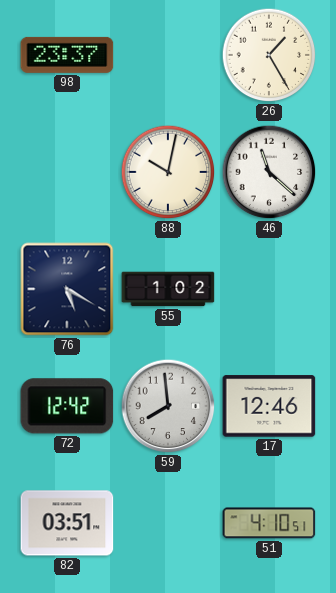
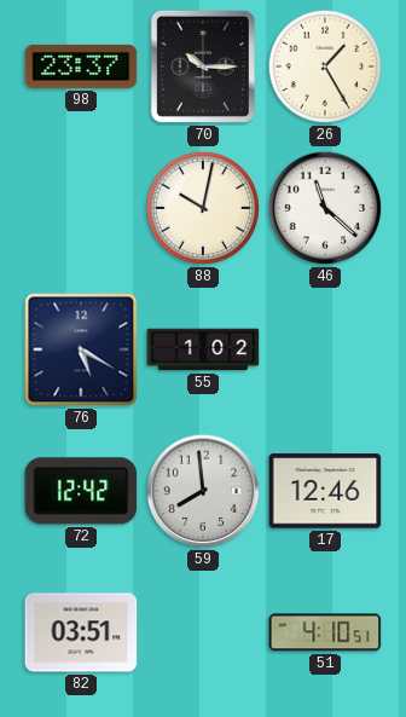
70: none -> 10:15
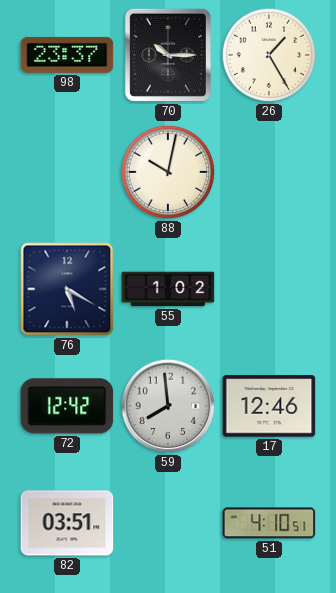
46: 11:22 -> none
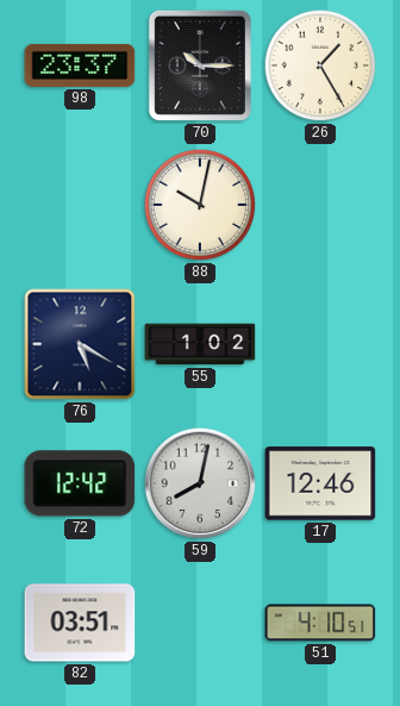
59: 7:59 -> 8:02
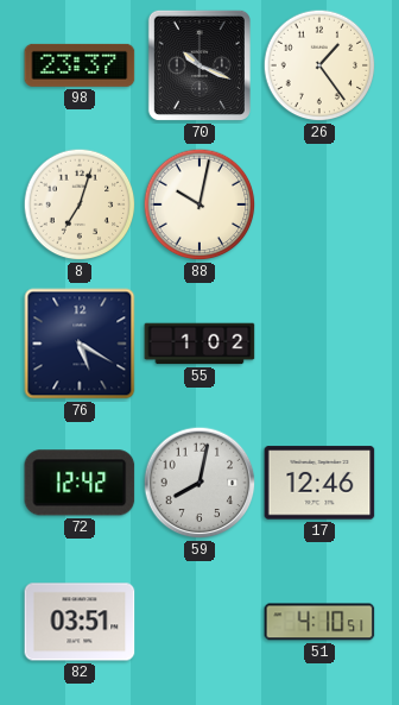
70: 10:15 -> 10:19
26: 1:25 -> 1:24
8: none -> 7:03
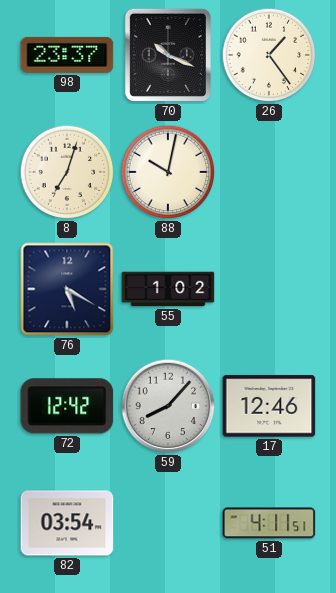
59: 8:02 -> 8:07
82: 03:51 -> 03:54
51: 4:10 -> 4:11
